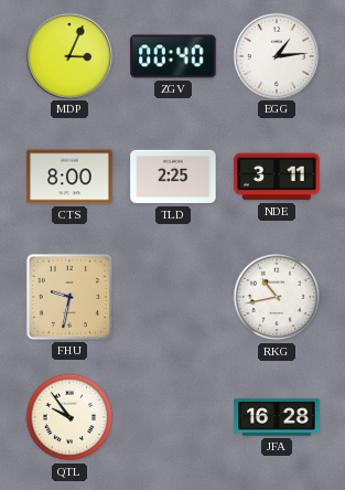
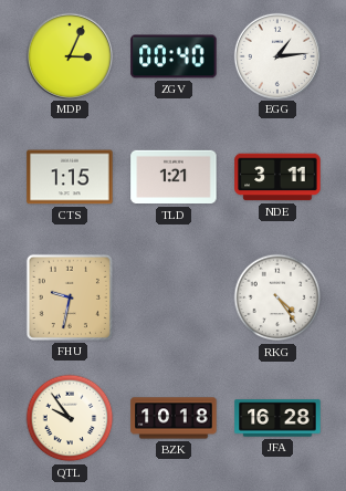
CTS: 8:00 -> 1:15
TLD: 2:25 -> 1:21
RKG: 10:43 -> 4:24
BZK: none -> 10:18
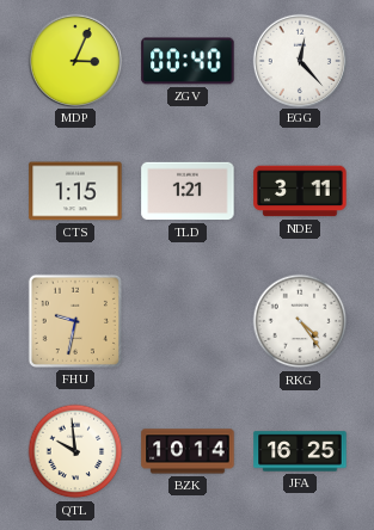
EGG: 1:14 -> 12:23
QTL: 9:54 -> 9:59
BZK: 10:18 -> 10:14
JFA: 16:28 -> 16:25
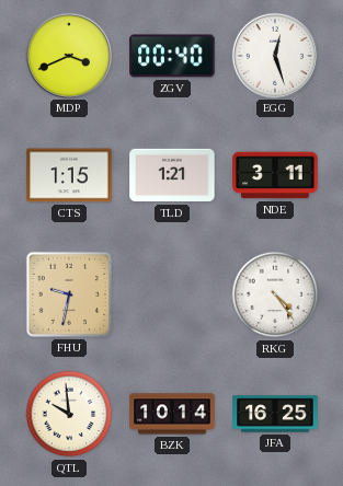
MDP: 3:04 -> 3:41
EGG: 12:23 -> 12:27
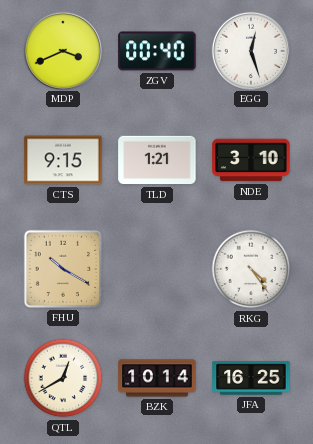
CTS: 1:15 -> 9:15
NDE: 3:11 -> 3:10
FHU: 9:32 -> 10:20
QTL: 9:59 -> 12:40
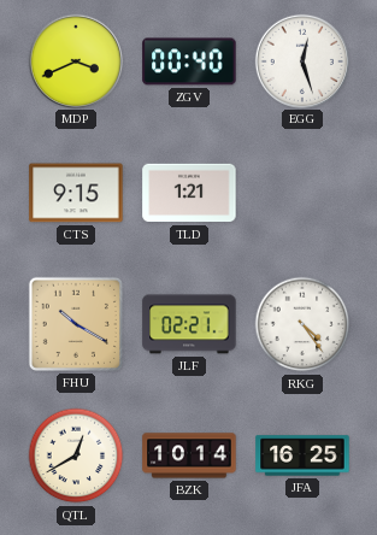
NDE: 3:10 -> none
JLF: none -> 02:21
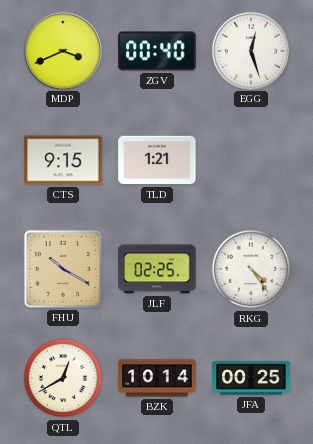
JLF: 02:21 -> 02:25
JFA: 16:25 -> 00:25
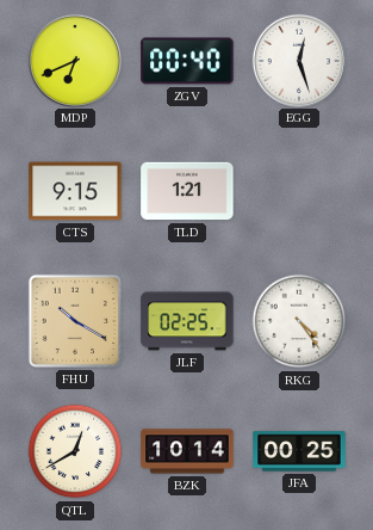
MDP: 3:41 -> 6:41
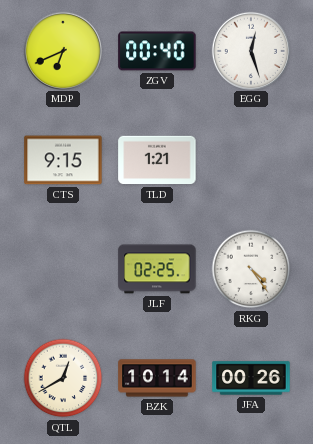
FHU: 10:20 -> none
JFA: 00:25 -> 00:26
